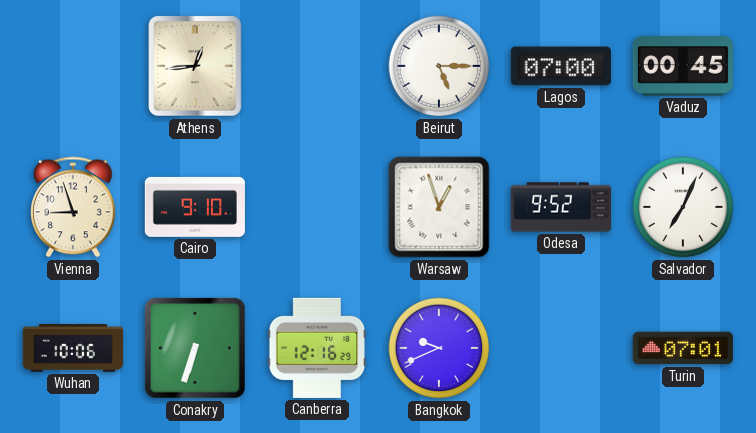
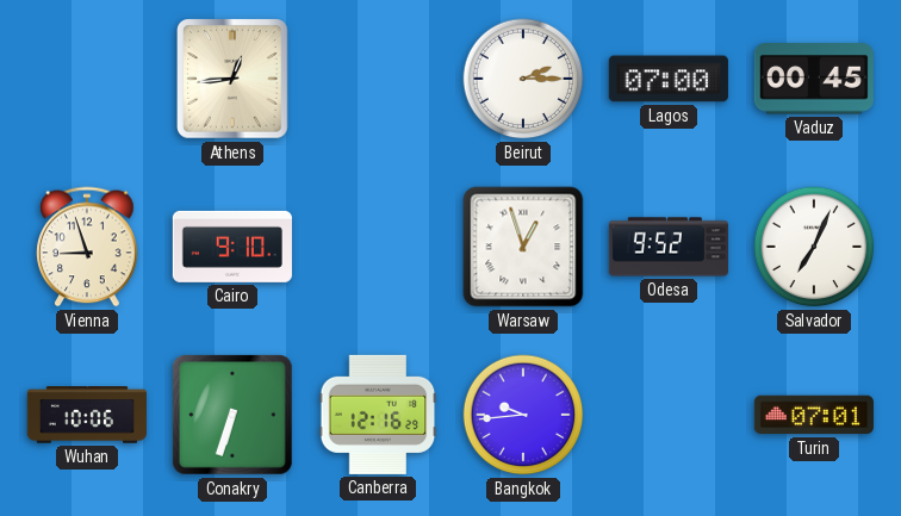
Beirut: 5:15 -> 2:15
Bangkok: 9:41 -> 9:44
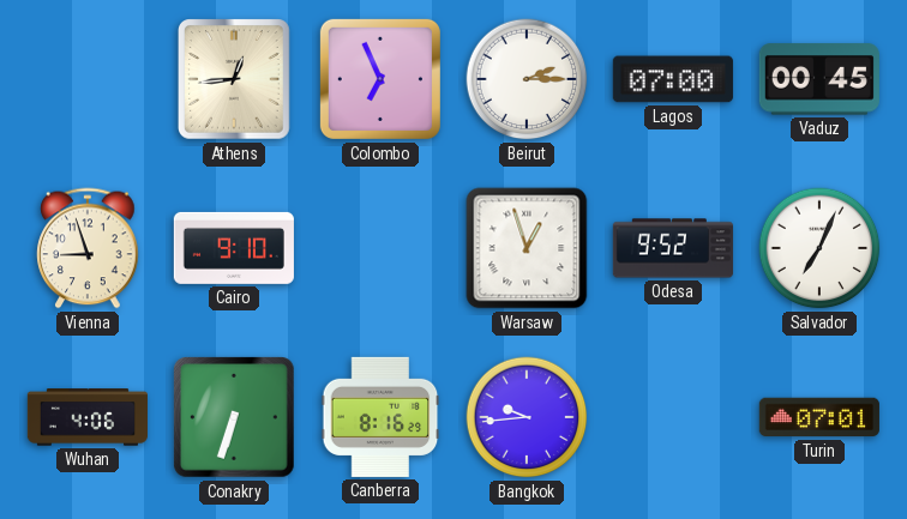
Colombo: none -> 6:56
Wuhan: 10:06 -> 4:06
Canberra: 12:16 -> 8:16
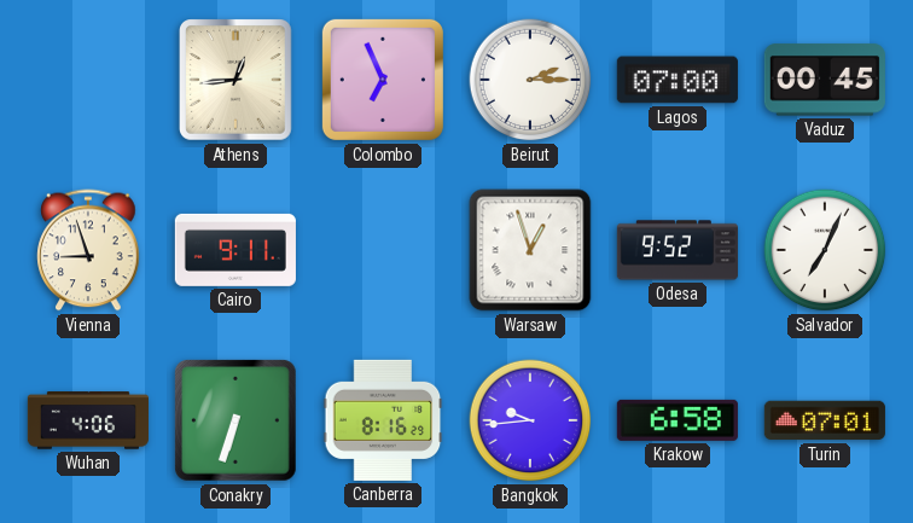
Cairo: 9:10 -> 9:11
Krakow: none -> 6:58
